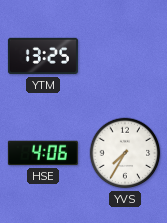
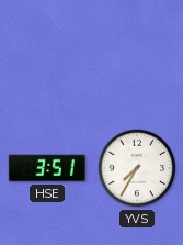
YTM: 13:25 -> none
HSE: 4:06 -> 3:51
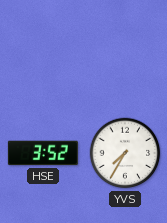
HSE: 3:51 -> 3:52
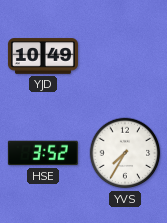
YJD: none -> 10:49
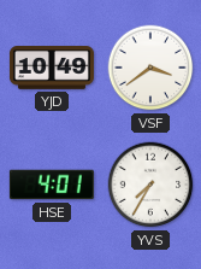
VSF: none -> 3:39
HSE: 3:52 -> 4:01
